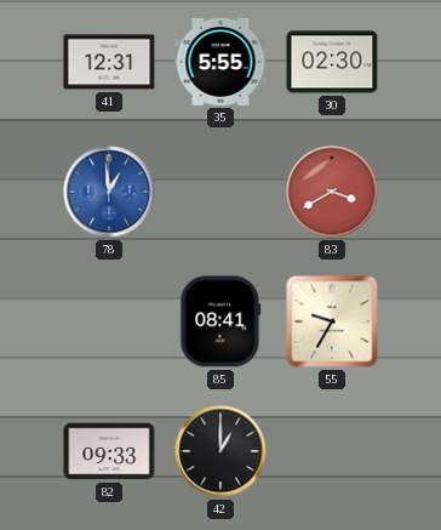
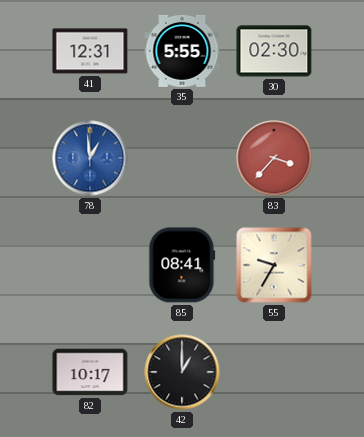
83: 3:40 -> 3:37
82: 09:33 -> 10:17
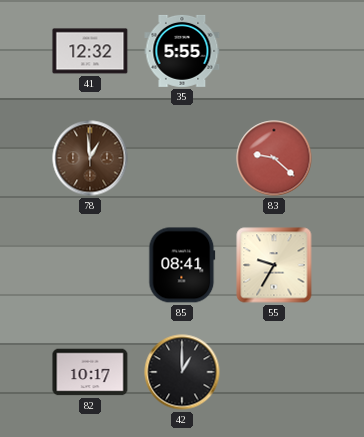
41: 12:31 -> 12:32
30: 02:30 -> none
78 dial: blue -> brown
83: 3:37 -> 9:22
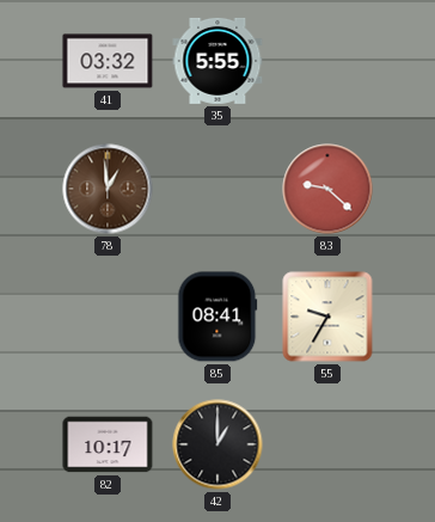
41: 12:32 -> 03:32
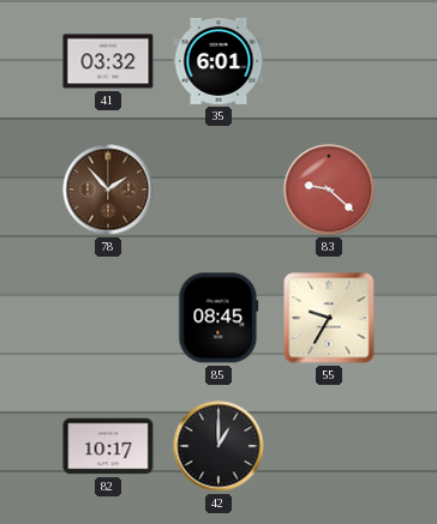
35: 5:55 -> 6:01
78: 12:59 -> 1:53
85: 08:41 -> 08:45
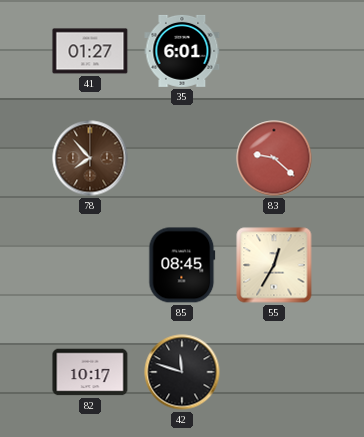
41: 03:32 -> 01:27
78: 1:53 -> 7:53
55: 9:35 -> 12:35
42: 1:00 -> 11:48
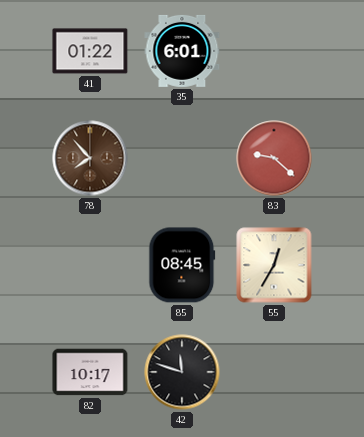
41: 01:27 -> 01:22
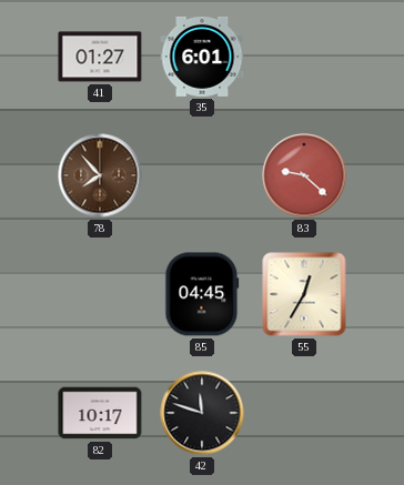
41: 01:22 -> 01:27
85: 08:45 -> 04:45
